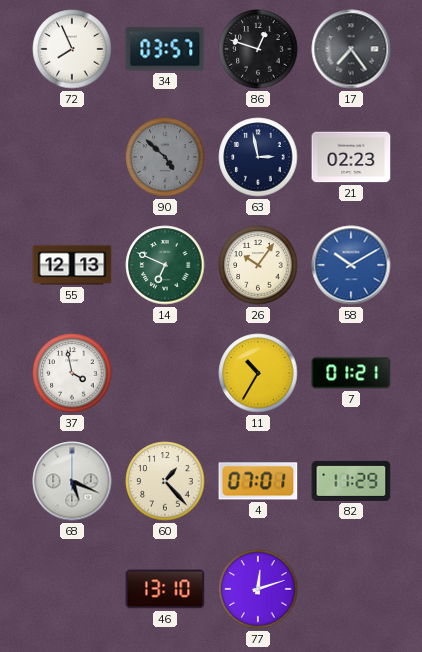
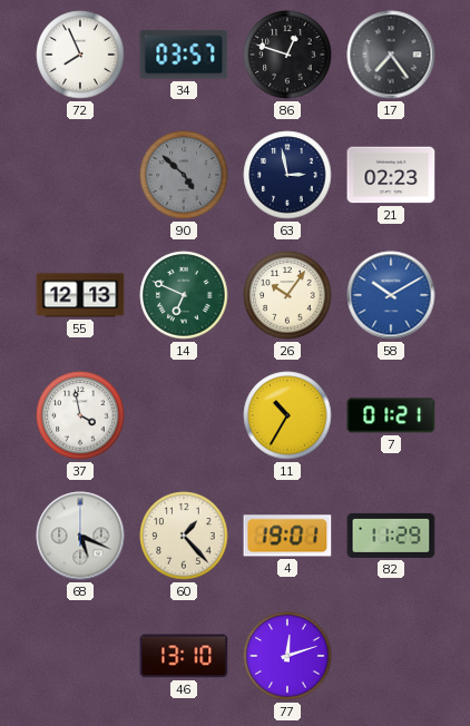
4: 07:01 -> 19:01
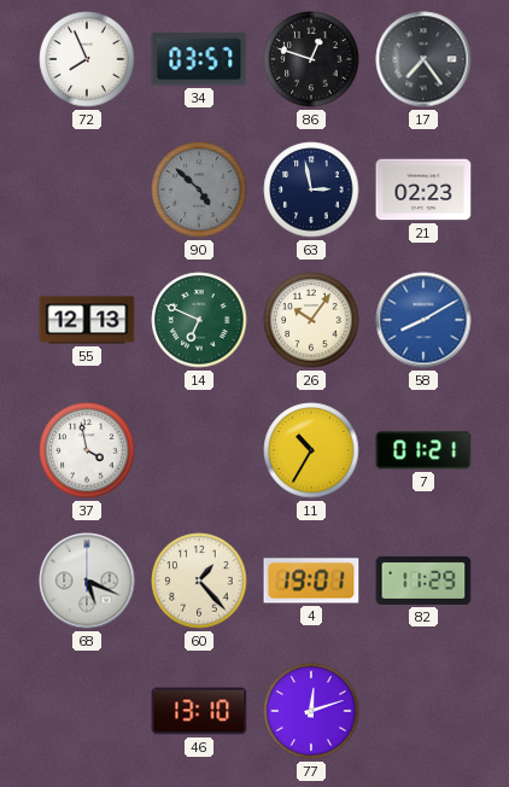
58: 10:10 -> 8:10
